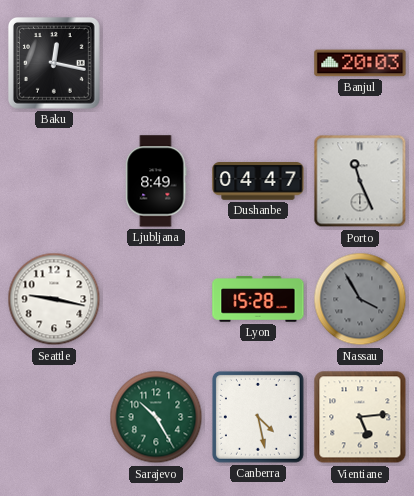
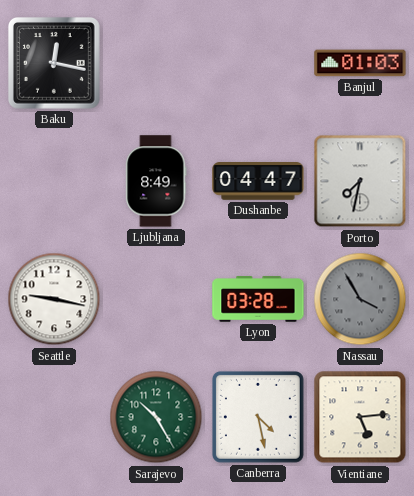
Banjul: 20:03 -> 01:03
Porto: 11:26 -> 7:32
Lyon: 15:28 -> 03:28
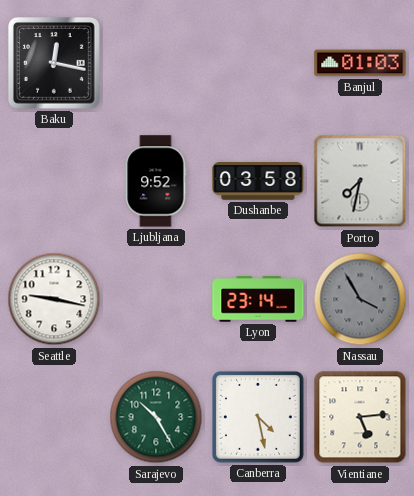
Ljubljana: 8:49 -> 9:52
Dushanbe: 04:47 -> 03:58
Lyon: 03:28 -> 23:14
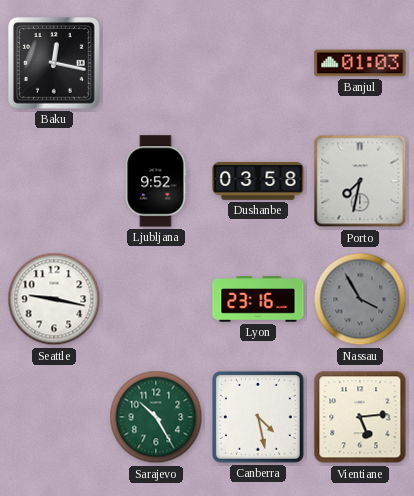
Lyon: 23:14 -> 23:16
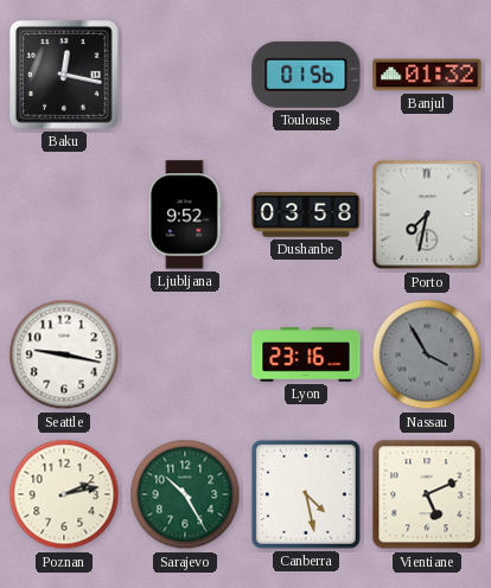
Toulouse: none -> 01:56
Banjul: 01:03 -> 01:32
Poznan: none -> 2:13
Vientiane: 5:14 -> 5:11
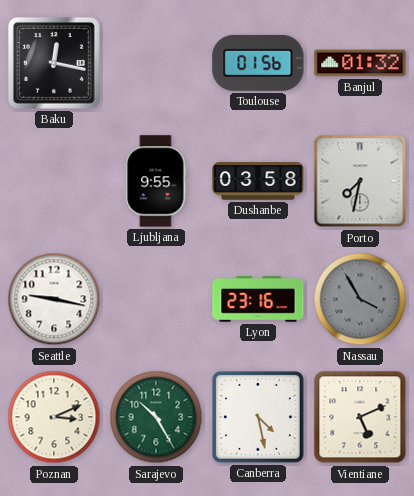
Ljubljana: 9:52 -> 9:55
Poznan: 2:13 -> 3:11
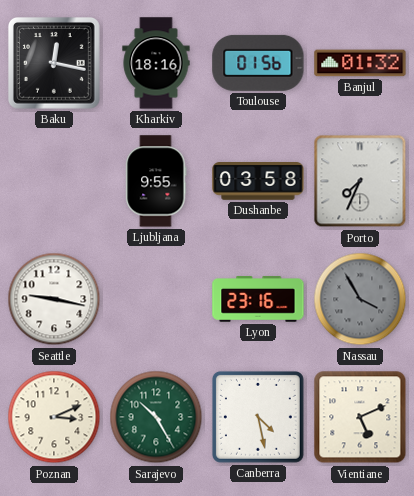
Kharkiv: none -> 18:16
Porto: 7:32 -> 7:34
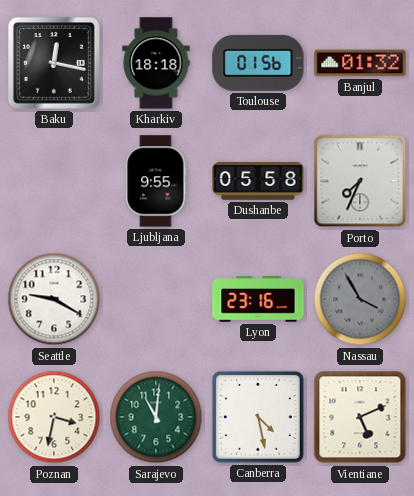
Kharkiv: 18:16 -> 18:18
Dushanbe: 03:58 -> 05:58
Seattle: 9:17 -> 9:20
Poznan: 3:11 -> 3:32
Sarajevo: 10:25 -> 11:01
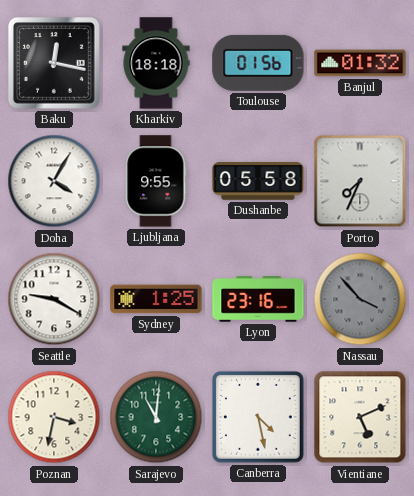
Doha: none -> 4:05
Sydney: none -> 1:25
Nassau: 3:55 -> 3:53
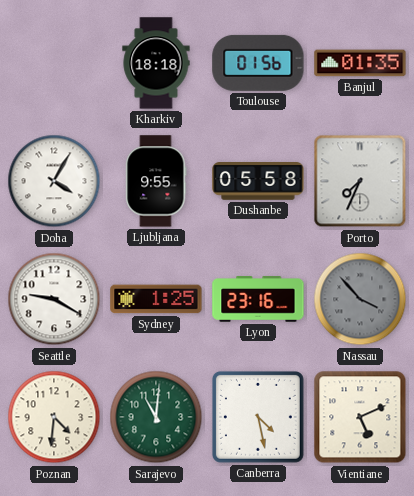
Baku: 12:17 -> none
Banjul: 01:32 -> 01:35
Poznan: 3:32 -> 4:31
